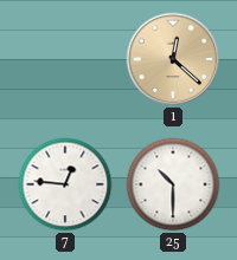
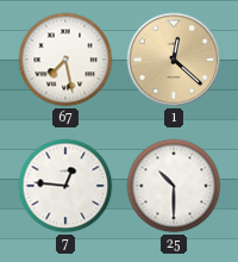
67: none -> 7:28
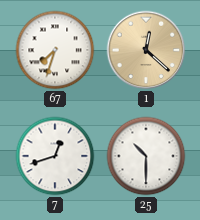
67: 7:28 -> 7:33
7: 12:46 -> 12:42
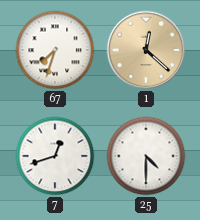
25: 10:30 -> 4:30
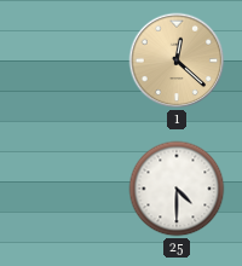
67: 7:33 -> none
7: 12:42 -> none
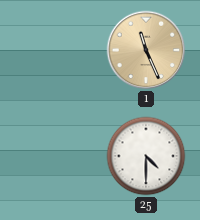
1: 12:22 -> 11:26
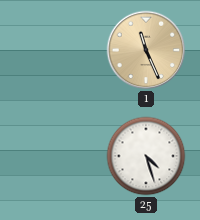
25: 4:30 -> 4:27
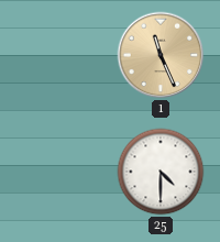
25: 4:27 -> 4:30
